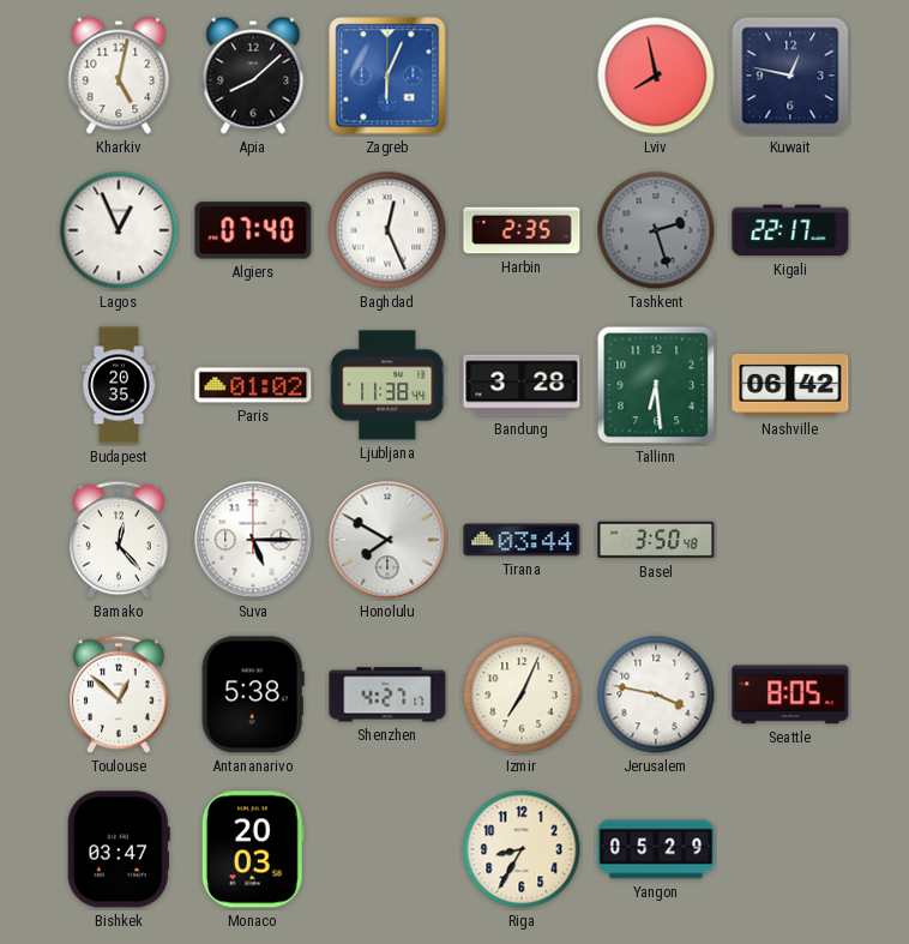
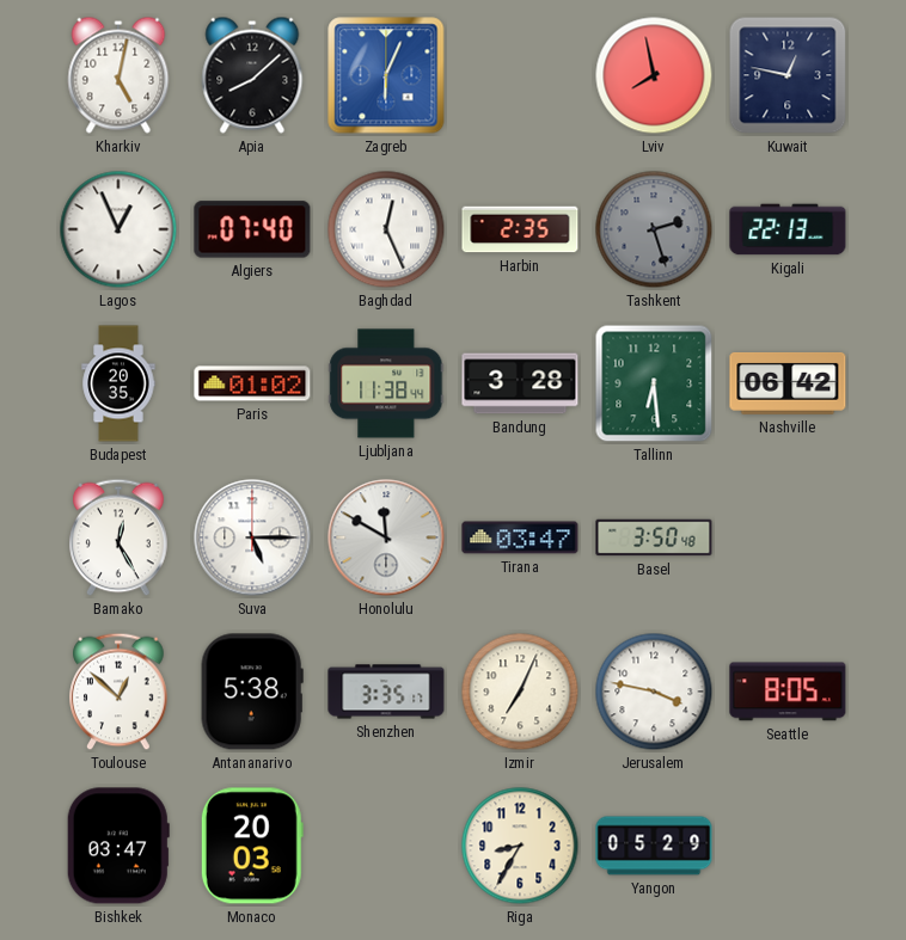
Kigali: 22:17 -> 22:13
Bamako: 12:23 -> 12:25
Honolulu: 7:50 -> 11:50
Tirana: 03:44 -> 03:47
Shenzhen: 4:27 -> 3:35
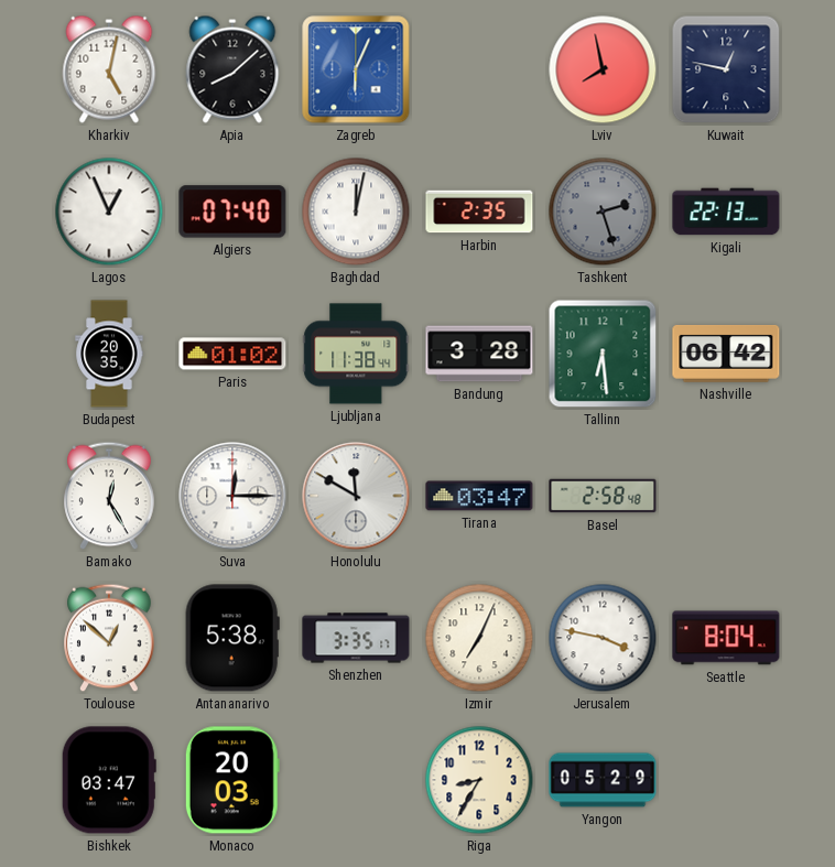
Baghdad: 12:26 -> 12:02
Suva: 5:15 -> 12:15
Basel: 3:50 -> 2:58
Seattle: 8:05 -> 8:04
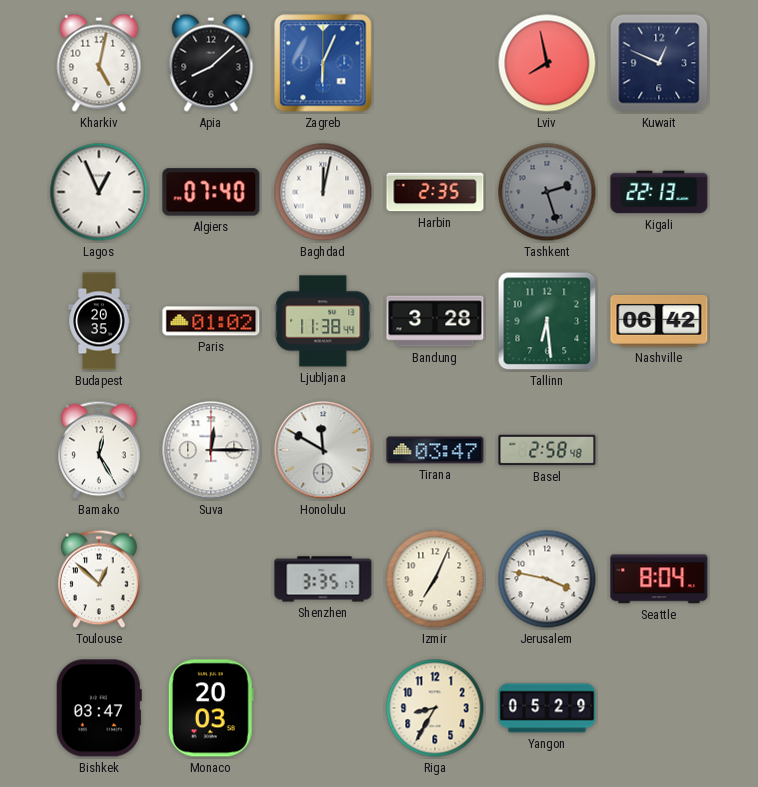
Kuwait: 12:47 -> 12:49
Antananarivo: 5:38 -> none
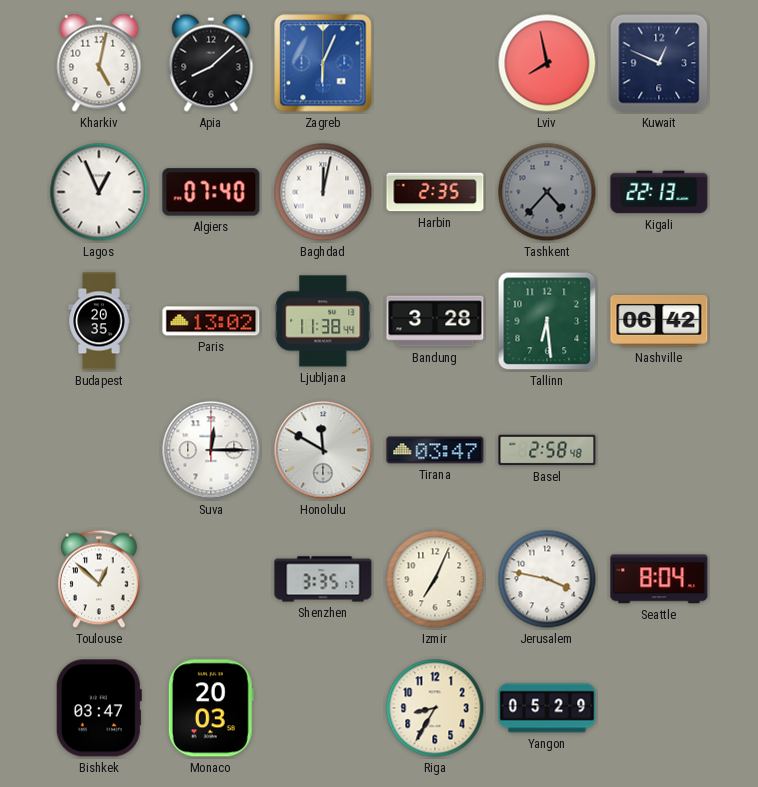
Tashkent: 2:27 -> 4:37
Paris: 01:02 -> 13:02
Bamako: 12:25 -> none
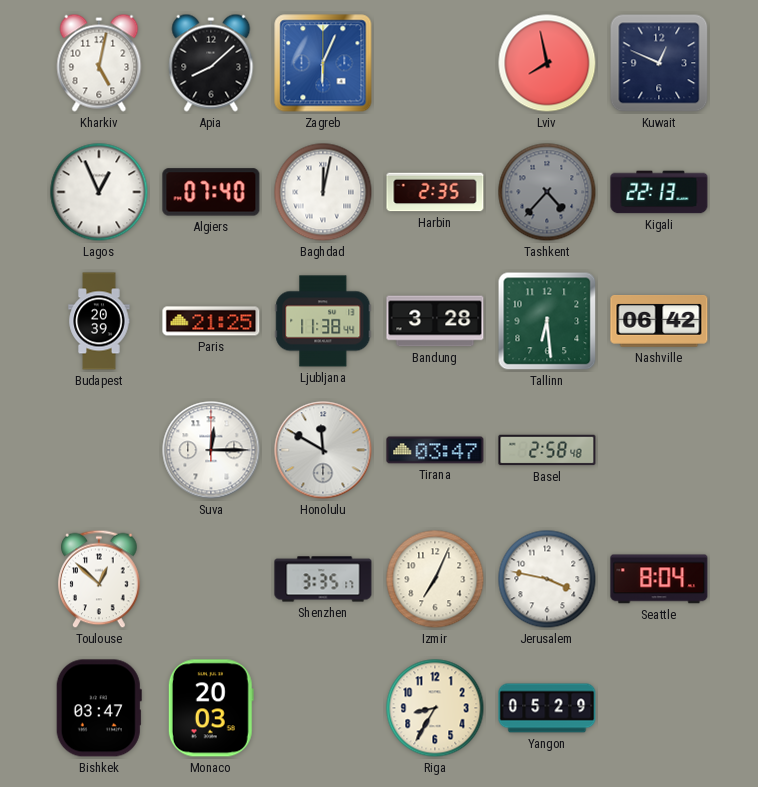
Budapest: 20:35 -> 20:39
Paris: 13:02 -> 21:25
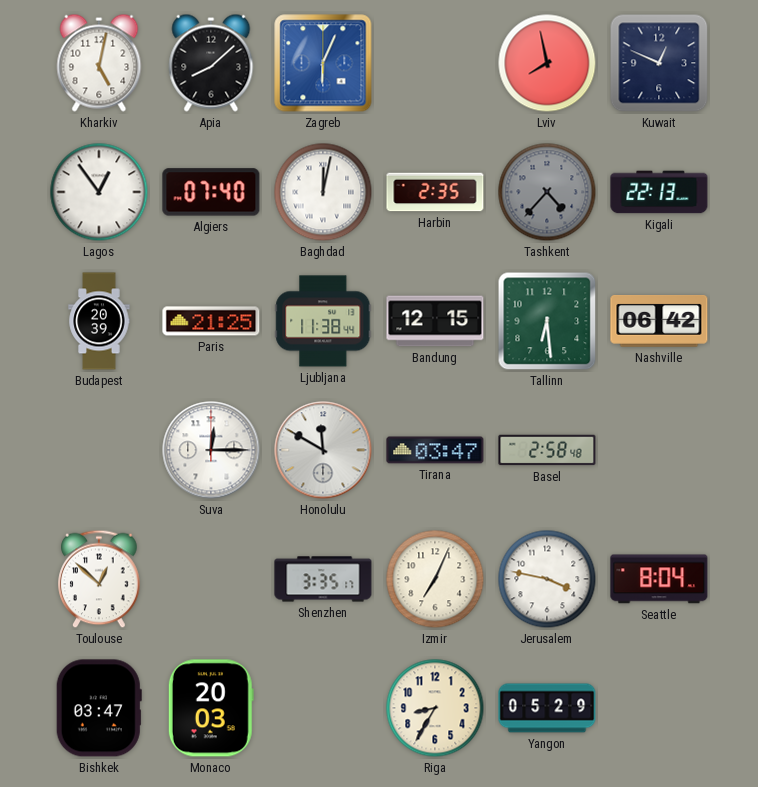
Lagos: 12:56 -> 12:54
Bandung: 3:28 -> 12:15
